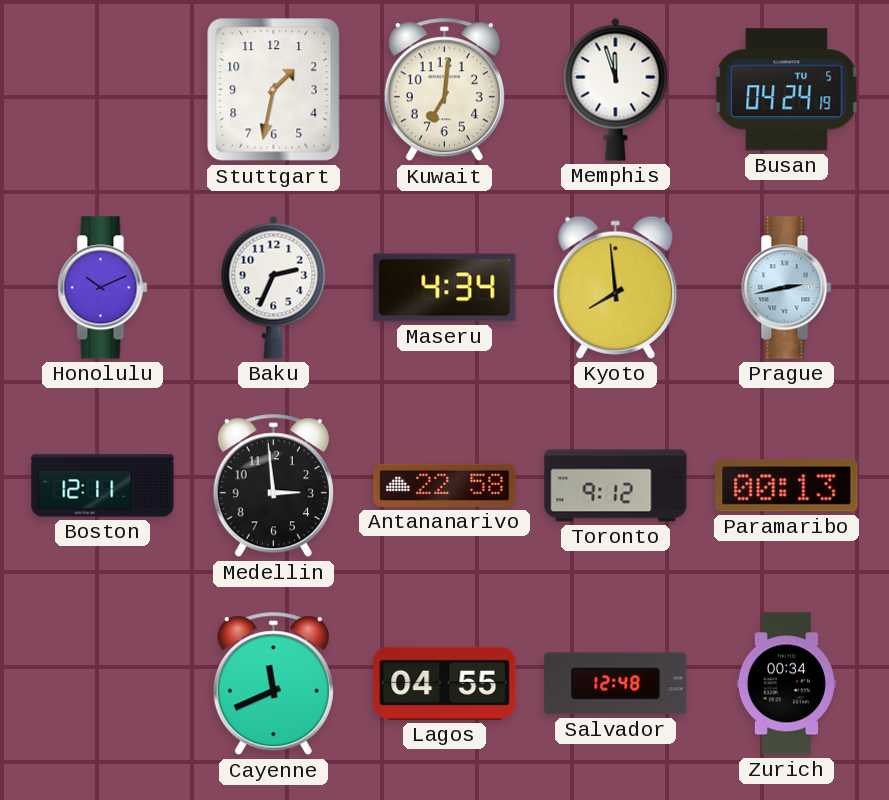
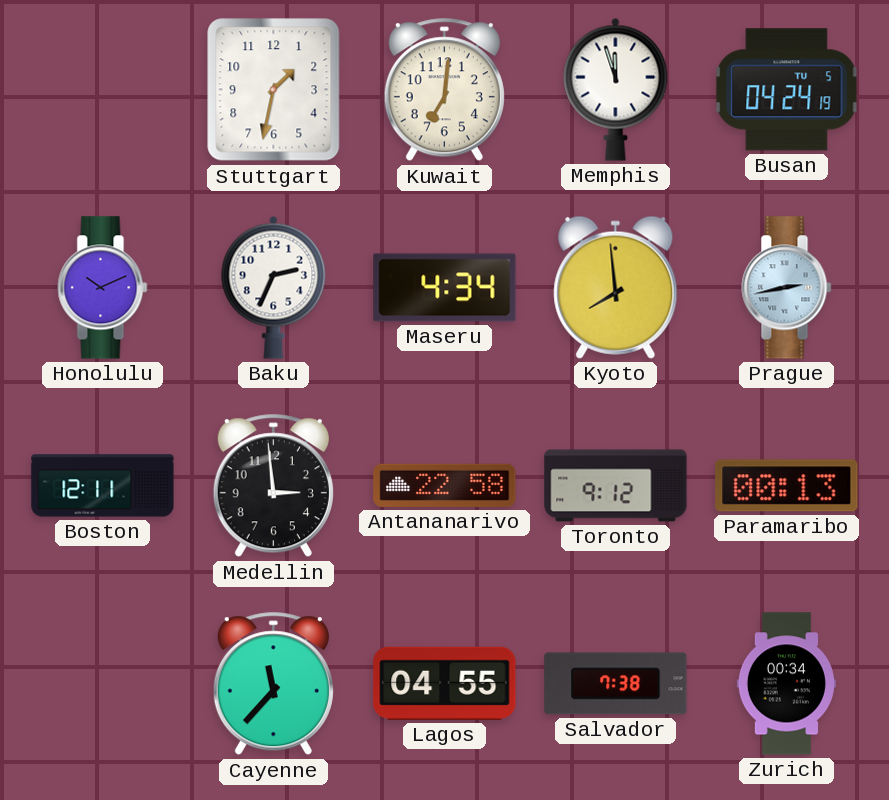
Cayenne: 11:41 -> 11:37
Salvador: 12:48 -> 7:38
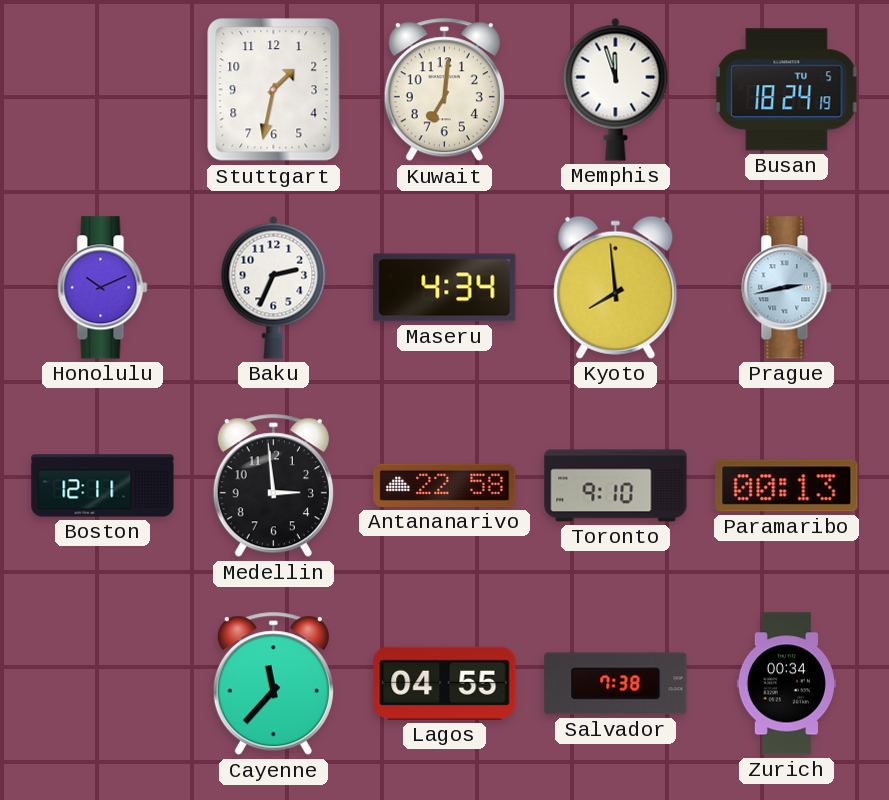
Busan: 04:24 -> 18:24
Toronto: 9:12 -> 9:10
